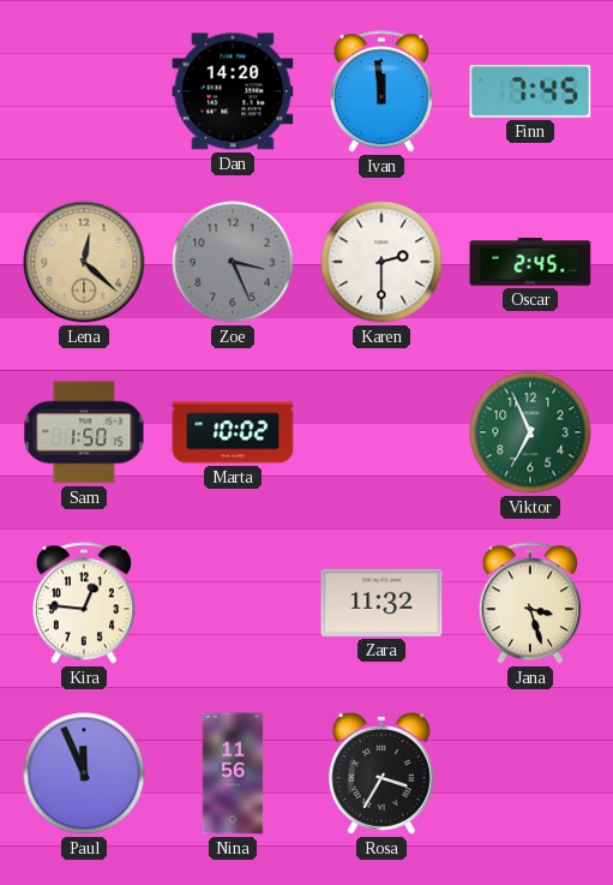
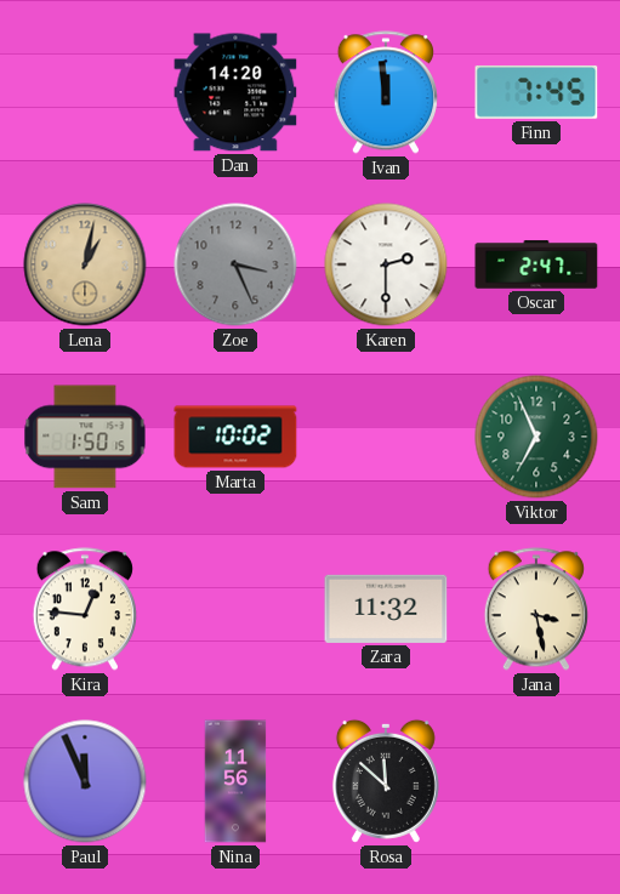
Lena: 12:22 -> 1:02
Oscar: 2:45 -> 2:47
Jana: 3:27 -> 3:28
Rosa: 3:35 -> 11:52
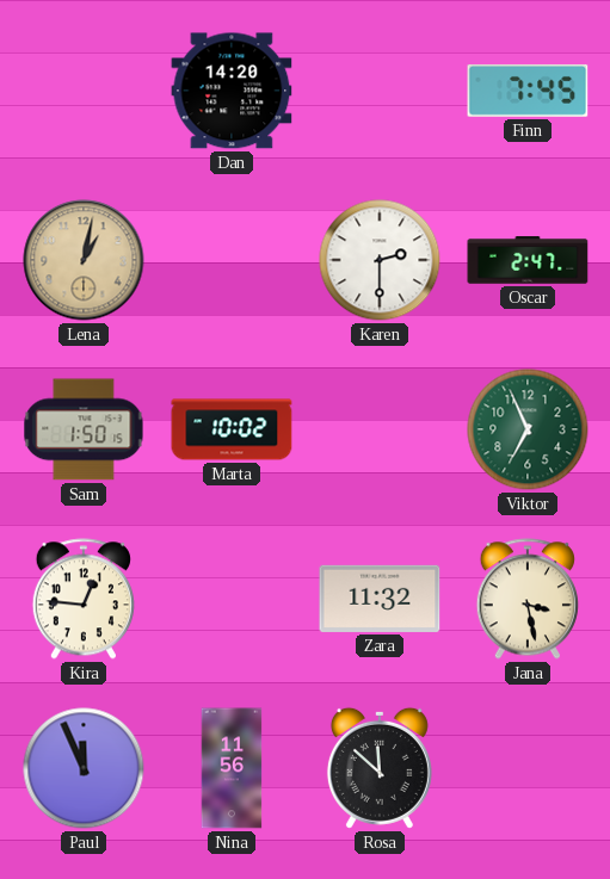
Ivan: 11:59 -> none
Zoe: 3:26 -> none
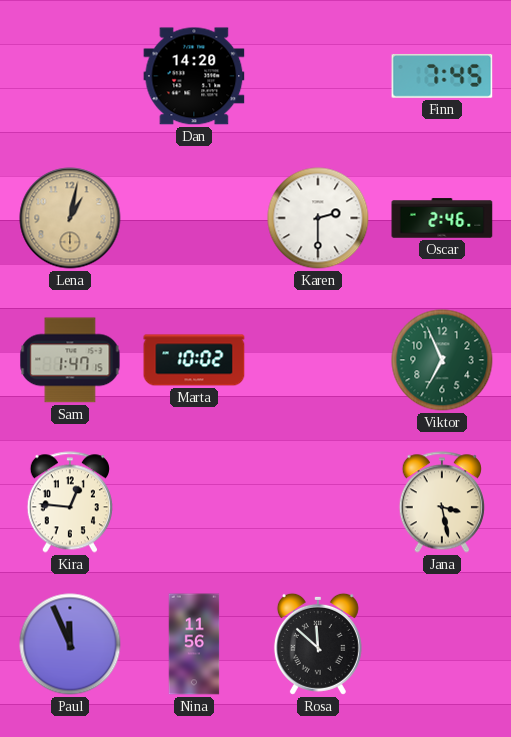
Oscar: 2:47 -> 2:46
Sam: 1:50 -> 1:47
Zara: 11:32 -> none
